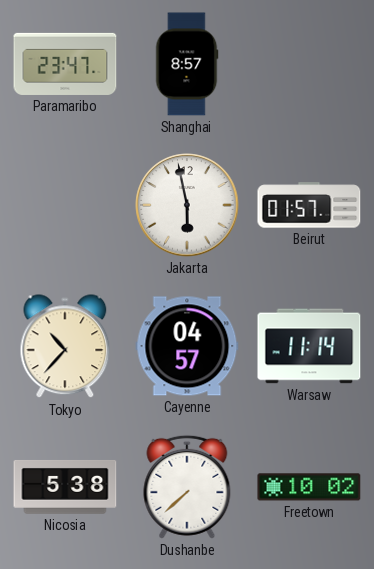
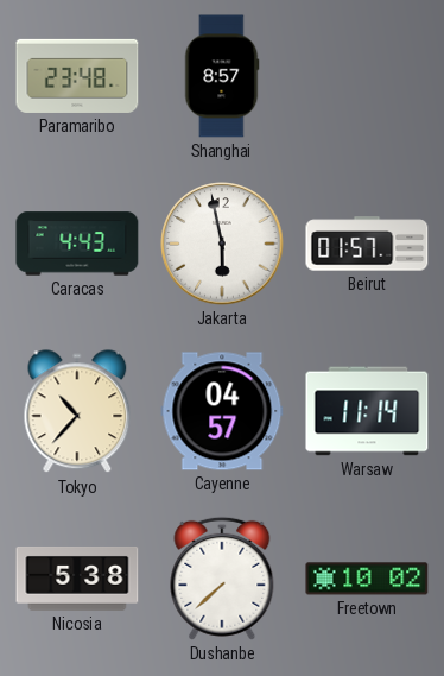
Paramaribo: 23:47 -> 23:48
Caracas: none -> 4:43
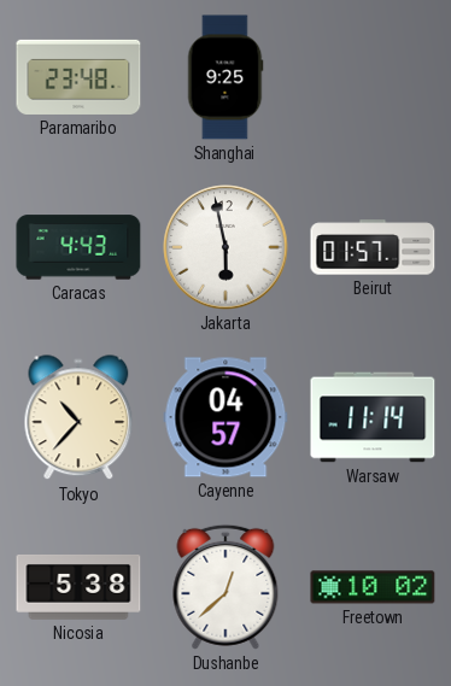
Shanghai: 8:57 -> 9:25
Dushanbe: 7:38 -> 12:38
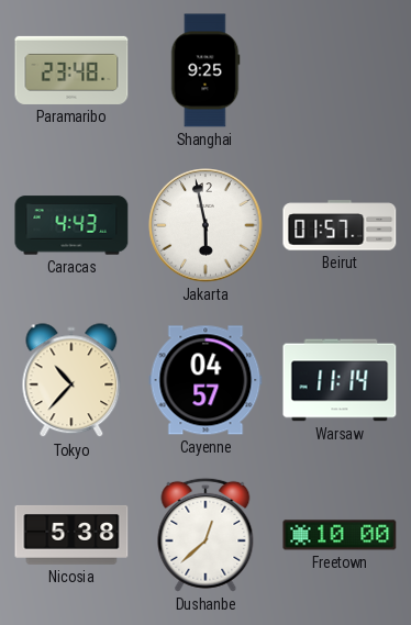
Freetown: 10:02 -> 10:00
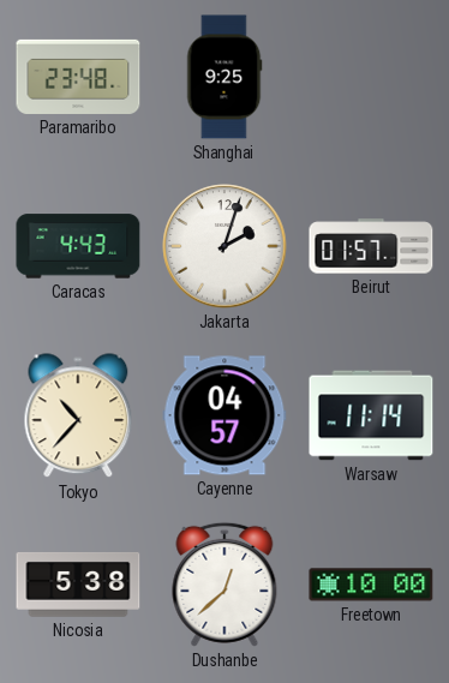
Jakarta: 5:58 -> 2:03
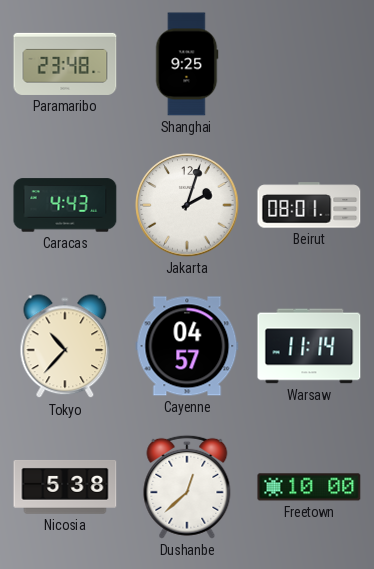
Beirut: 01:57 -> 08:01
